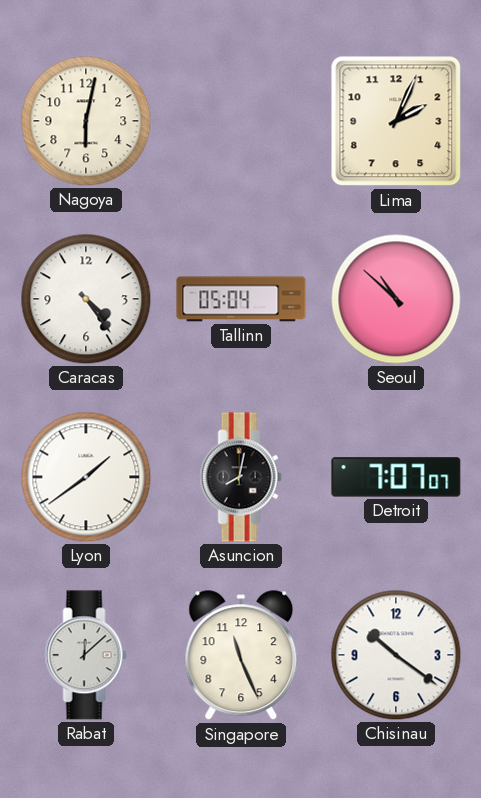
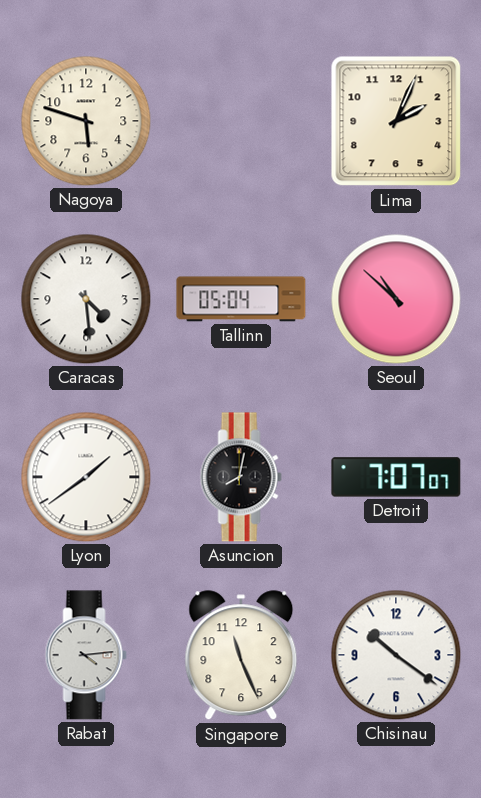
Nagoya: 6:02 -> 5:48
Caracas: 4:24 -> 4:29
Rabat: 12:08 -> 4:14
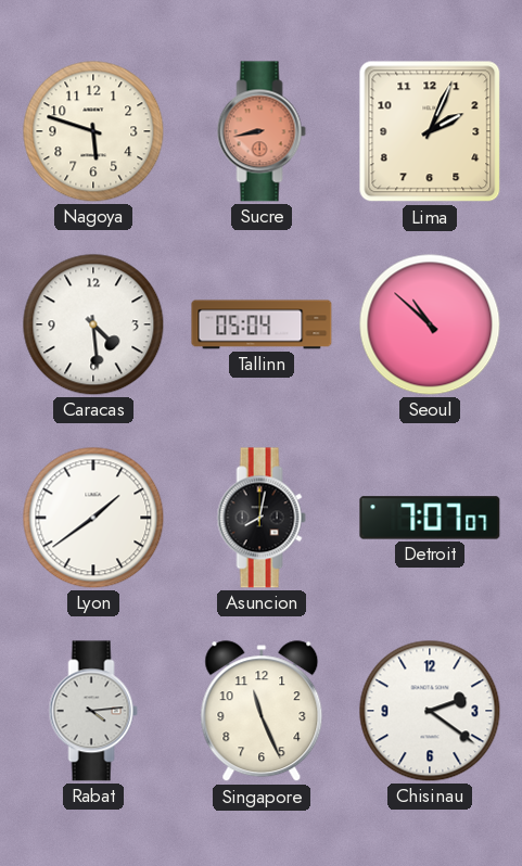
Sucre: none -> 8:43
Chisinau: 10:21 -> 2:21
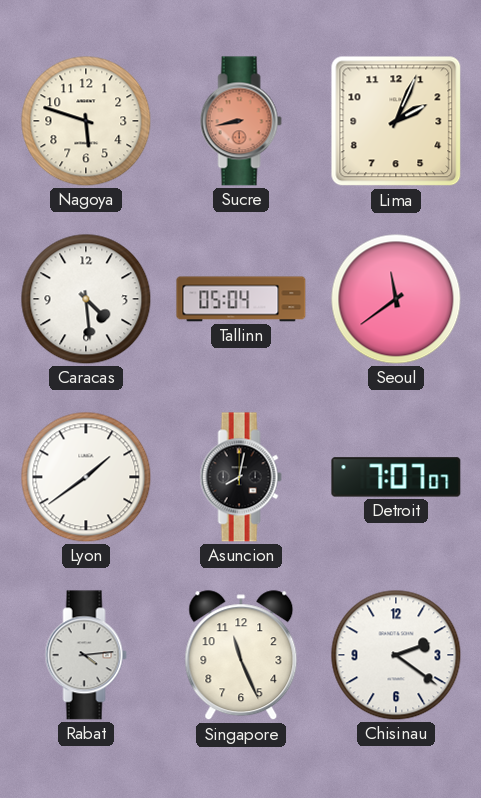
Seoul: 10:52 -> 11:39
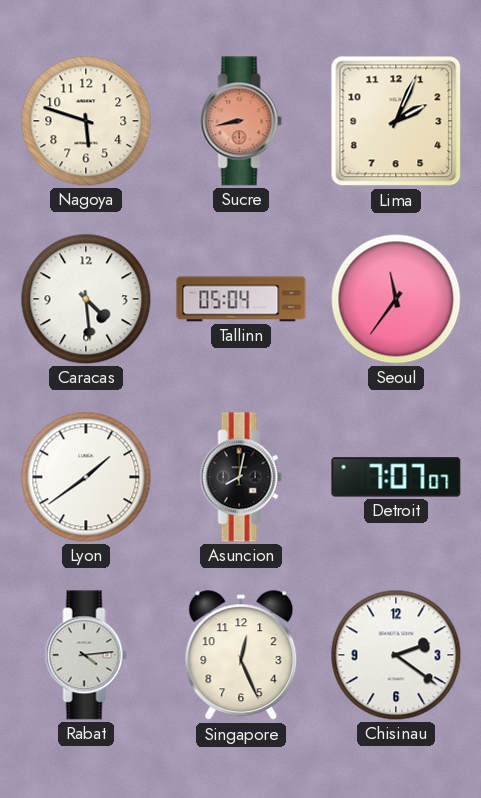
Seoul: 11:39 -> 11:36
Singapore: 11:26 -> 12:26
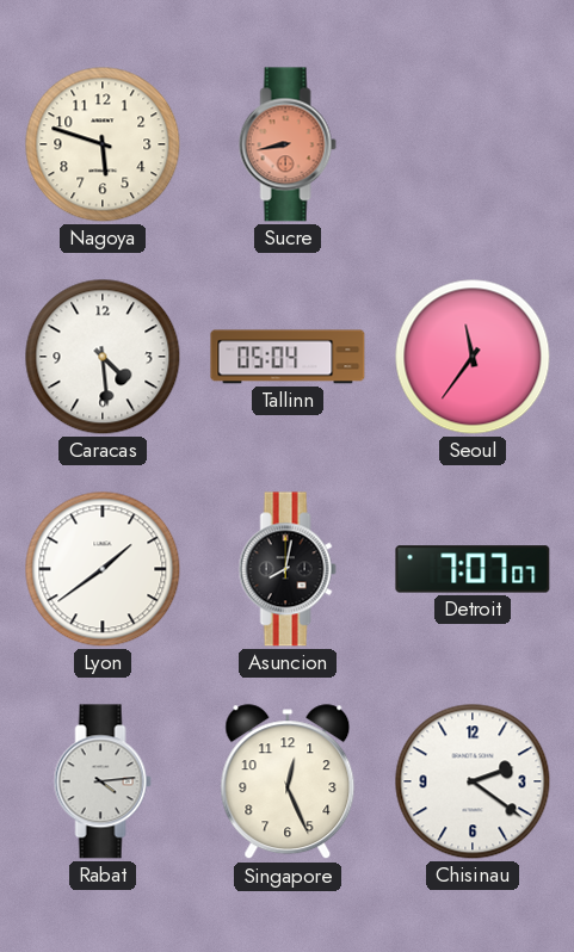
Lima: 2:04 -> none
